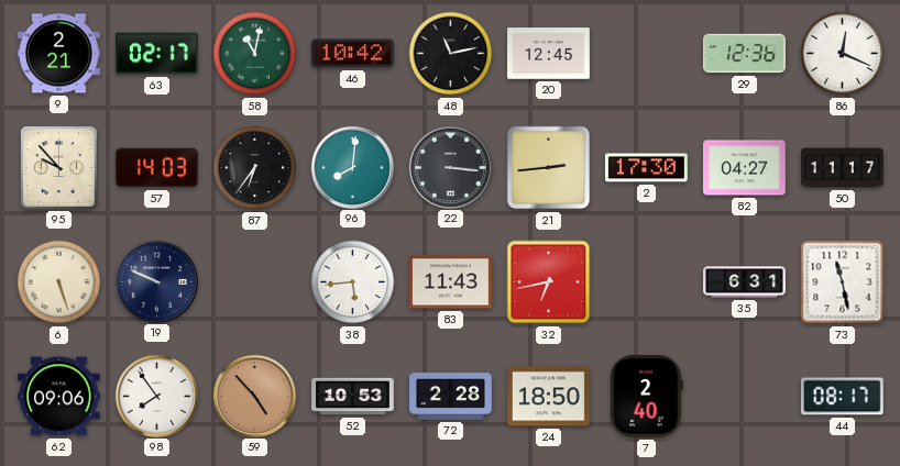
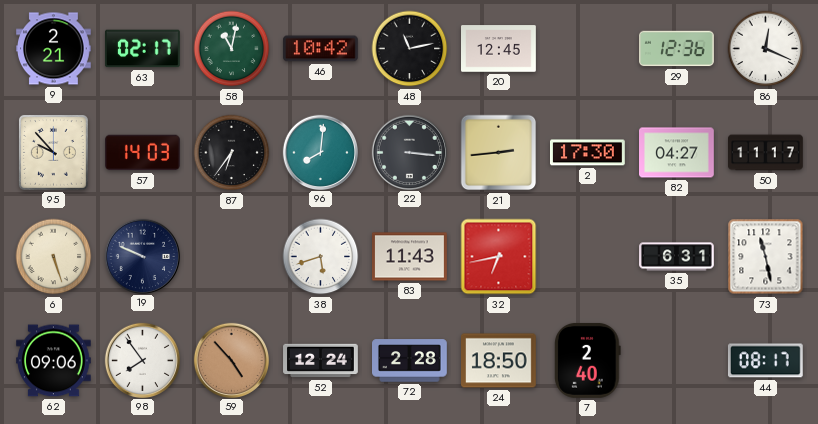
38: 5:44 -> 5:42
52: 10:53 -> 12:24
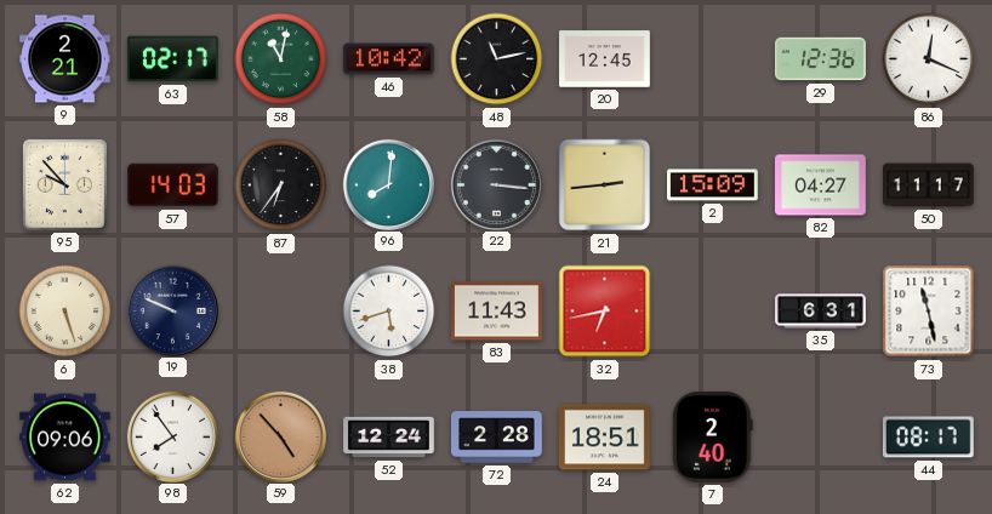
2: 17:30 -> 15:09
24: 18:50 -> 18:51
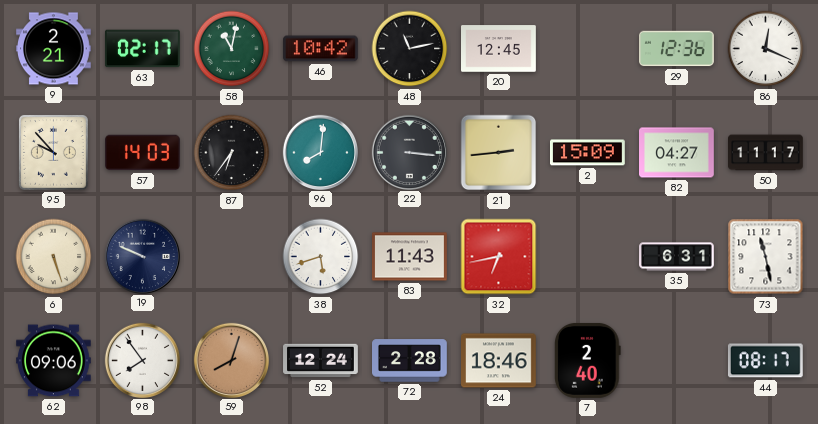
59: 4:53 -> 8:03
24: 18:51 -> 18:46
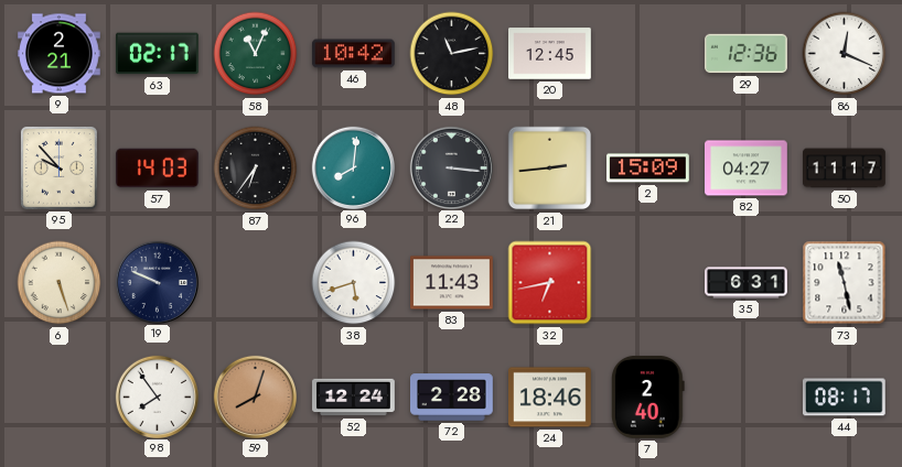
58: 11:02 -> 11:04
62: 09:06 -> none
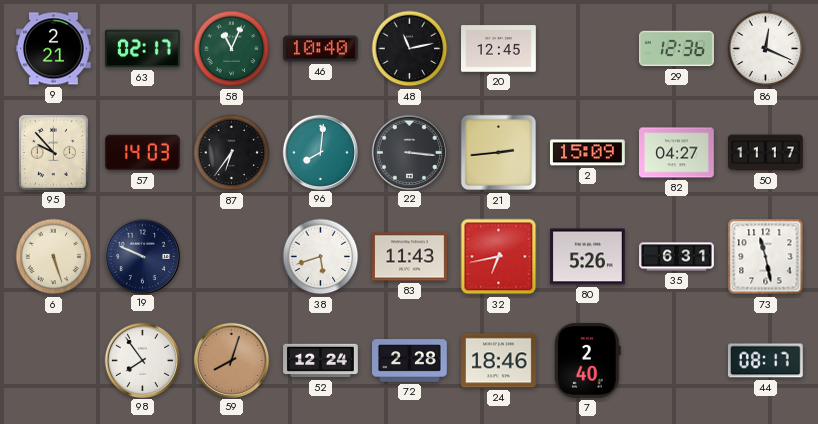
46: 10:42 -> 10:40
80: none -> 5:26
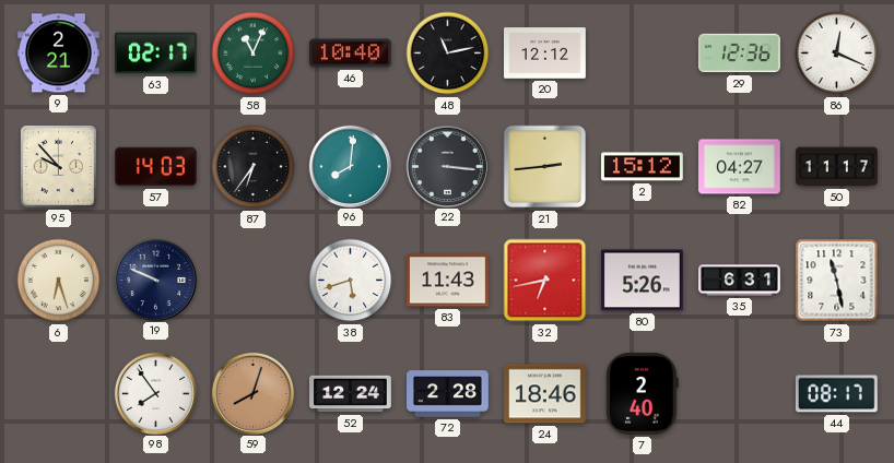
20: 12:45 -> 12:12
2: 15:09 -> 15:12
6: 5:27 -> 6:27
